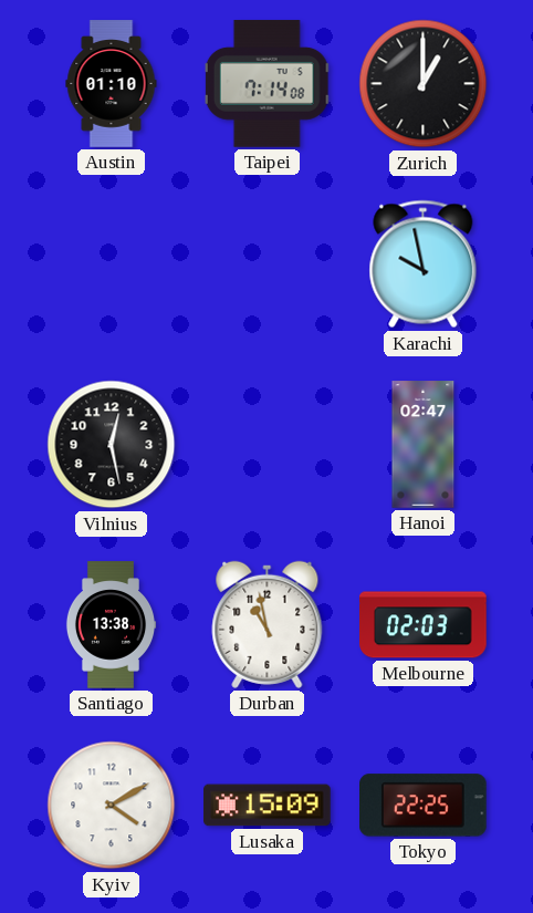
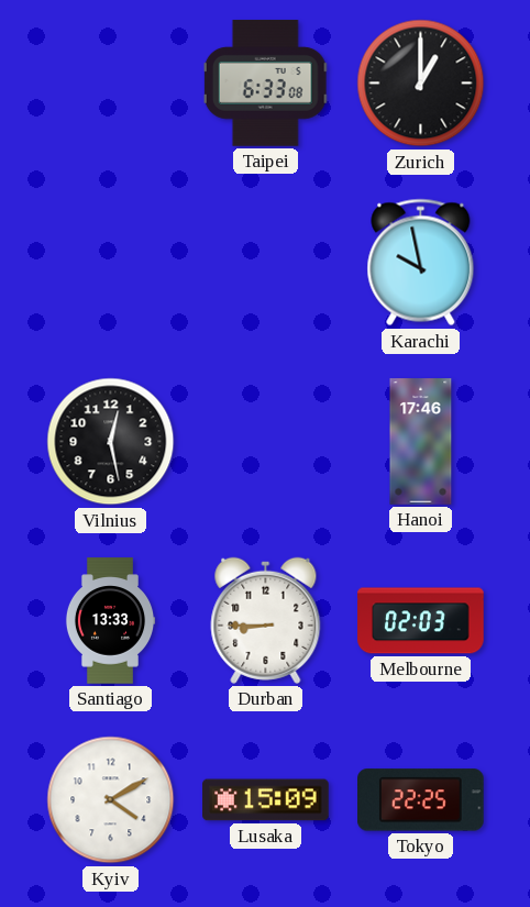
Austin: 01:10 -> none
Taipei: 7:14 -> 6:33
Hanoi: 02:47 -> 17:46
Santiago: 13:38 -> 13:33
Durban: 10:58 -> 8:45
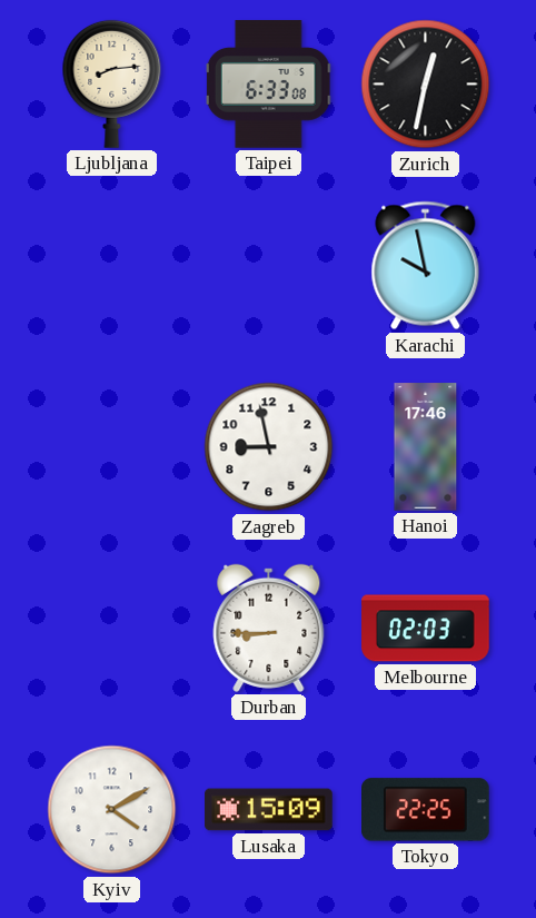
Ljubljana: none -> 8:14
Zurich: 1:00 -> 12:32
Vilnius: 12:28 -> none
Zagreb: none -> 8:58
Santiago: 13:33 -> none
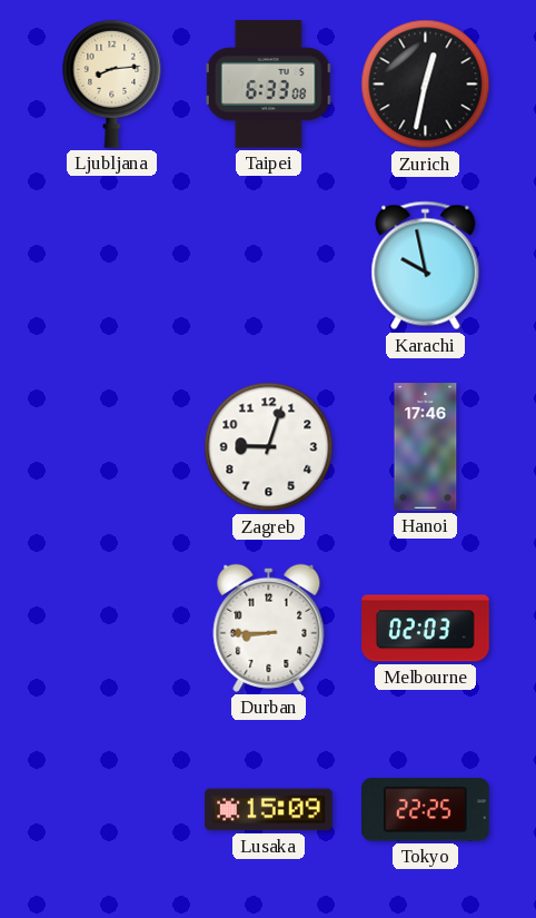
Zagreb: 8:58 -> 9:03
Kyiv: 4:10 -> none
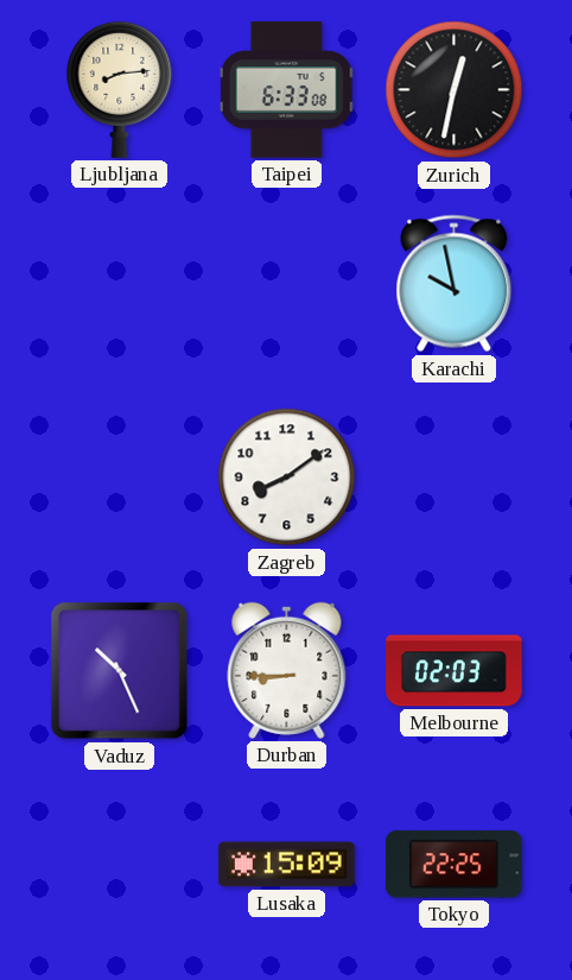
Zagreb: 9:03 -> 8:09
Hanoi: 17:46 -> none
Vaduz: none -> 10:26
